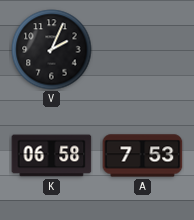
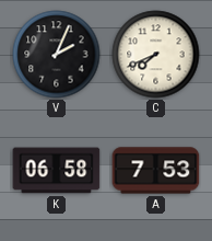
C: none -> 7:41
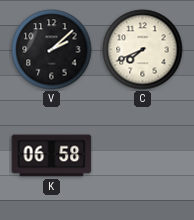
V: 2:04 -> 2:08
A: 7:53 -> none
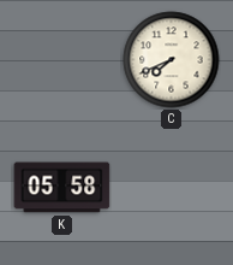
V: 2:08 -> none
K: 06:58 -> 05:58
